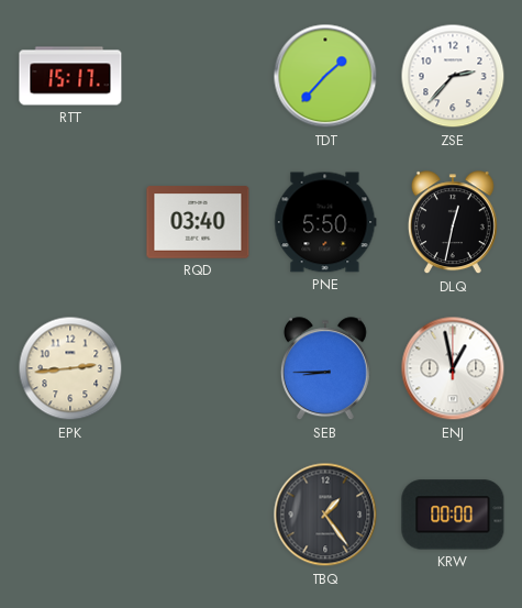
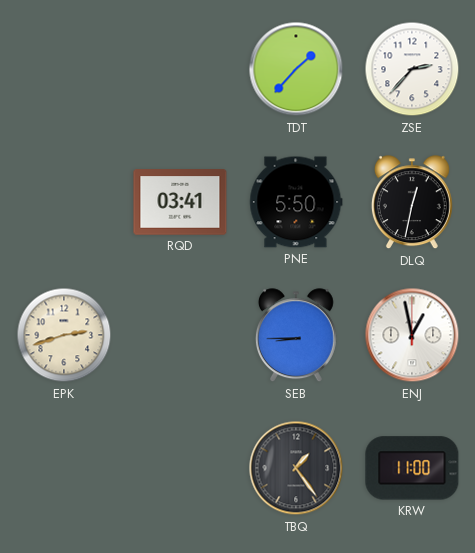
RTT: 15:17 -> none
RQD: 03:40 -> 03:41
EPK: 2:44 -> 2:42
KRW: 00:00 -> 11:00
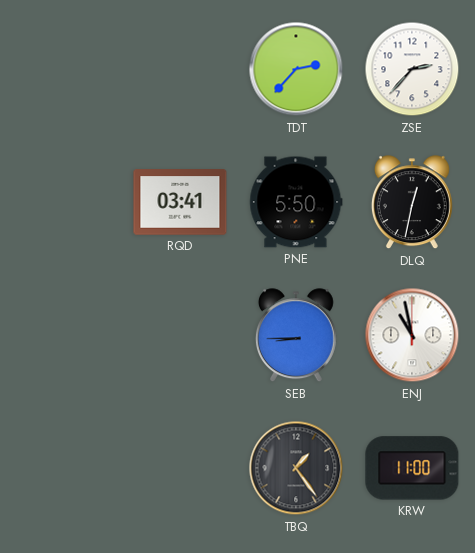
TDT: 1:37 -> 2:37
EPK: 2:42 -> none
ENJ: 12:58 -> 10:58
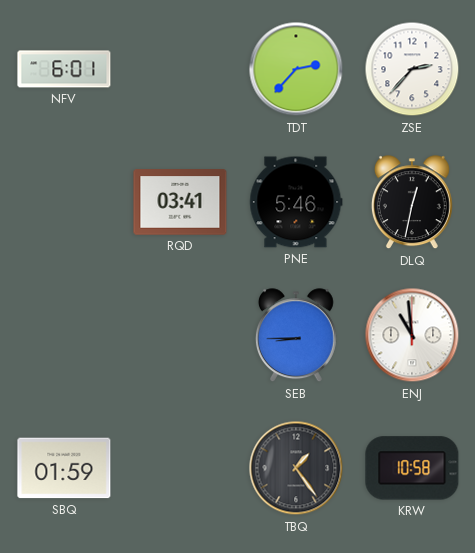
NFV: none -> 6:01
PNE: 5:50 -> 5:46
ENJ: 10:58 -> 10:59
SBQ: none -> 01:59
KRW: 11:00 -> 10:58
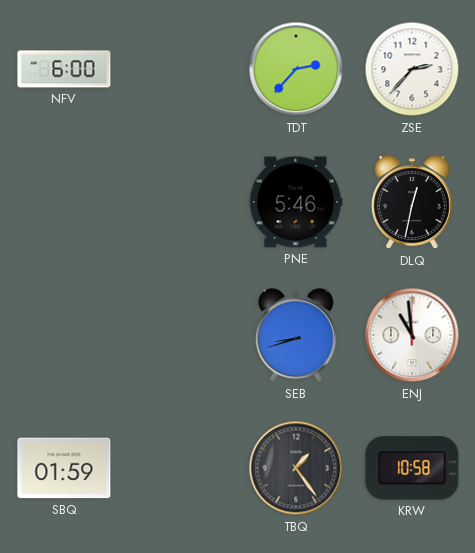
NFV: 6:01 -> 6:00
RQD: 03:41 -> none
SEB: 8:45 -> 8:42
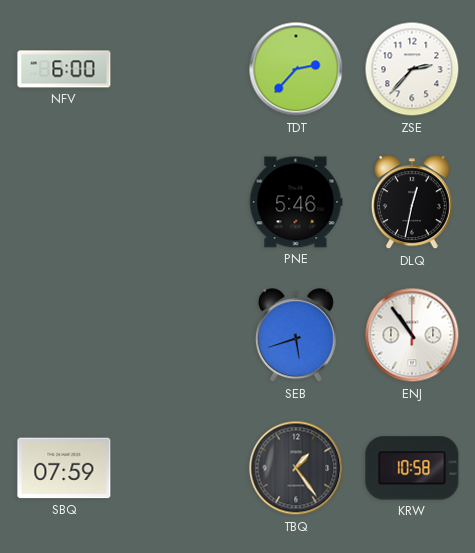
SEB: 8:42 -> 5:42
ENJ: 10:59 -> 10:54
SBQ: 01:59 -> 07:59
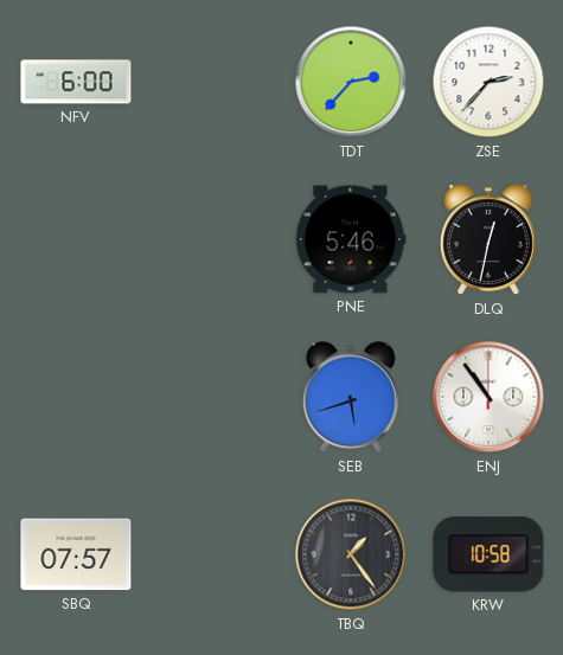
SBQ: 07:59 -> 07:57
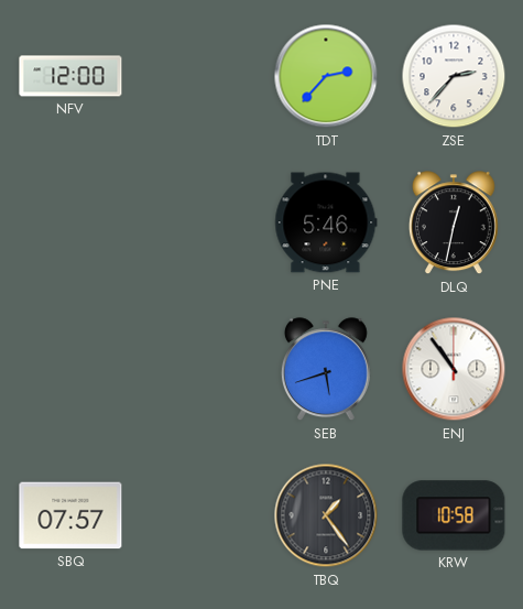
NFV: 6:00 -> 12:00
